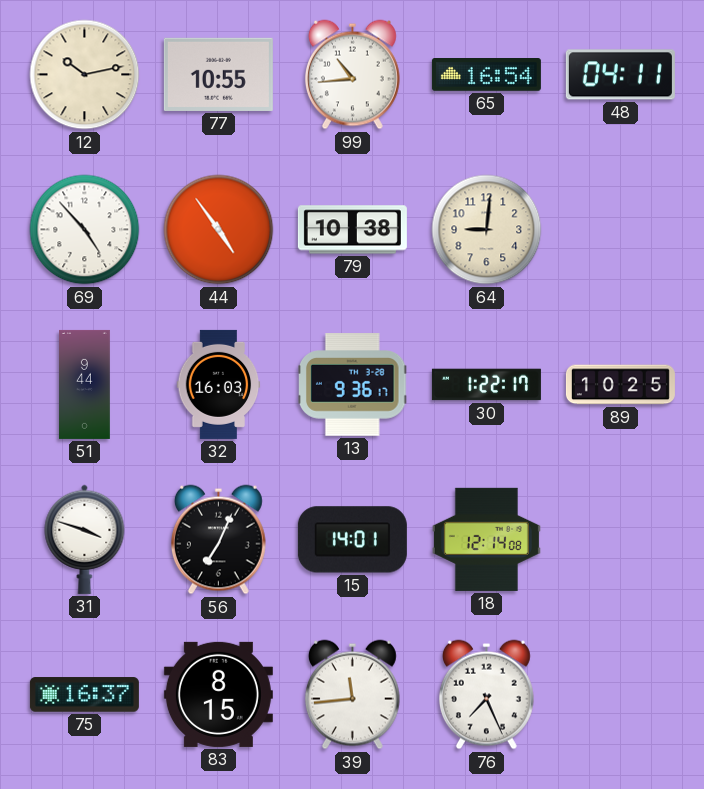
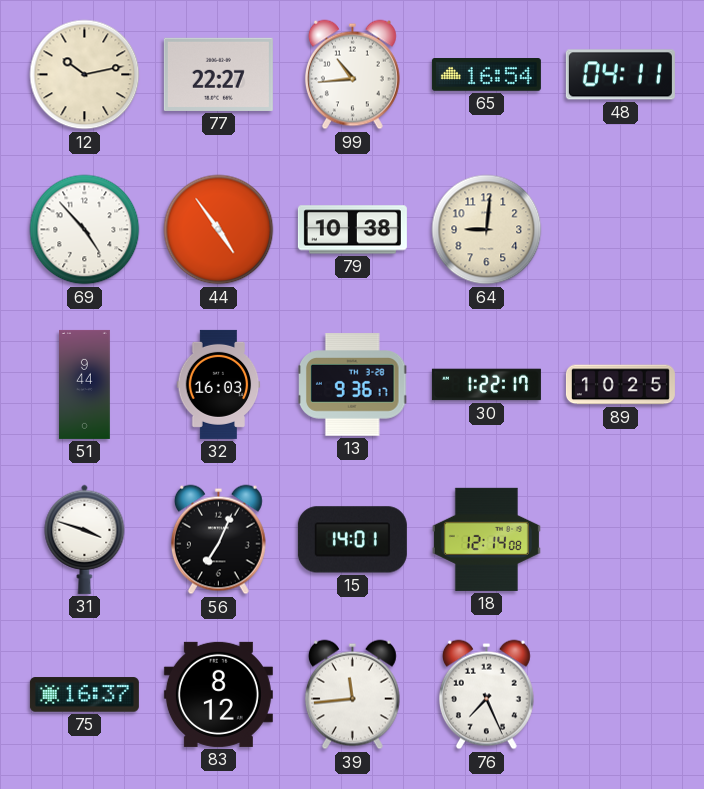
77: 10:55 -> 22:27
83: 8:15 -> 8:12
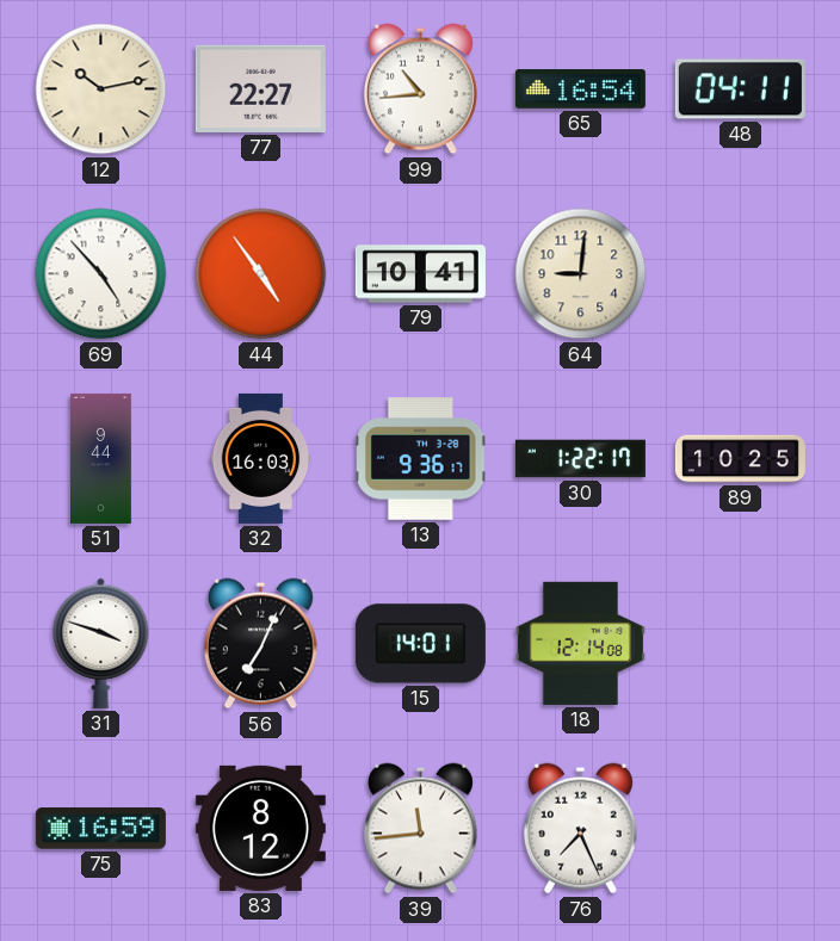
79: 10:38 -> 10:41
75: 16:37 -> 16:59
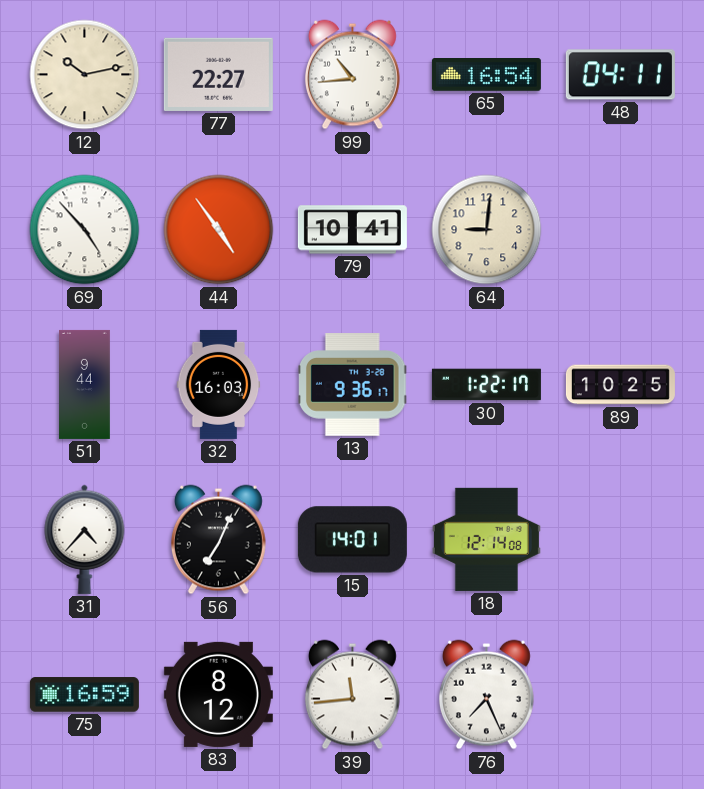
31: 3:48 -> 4:37
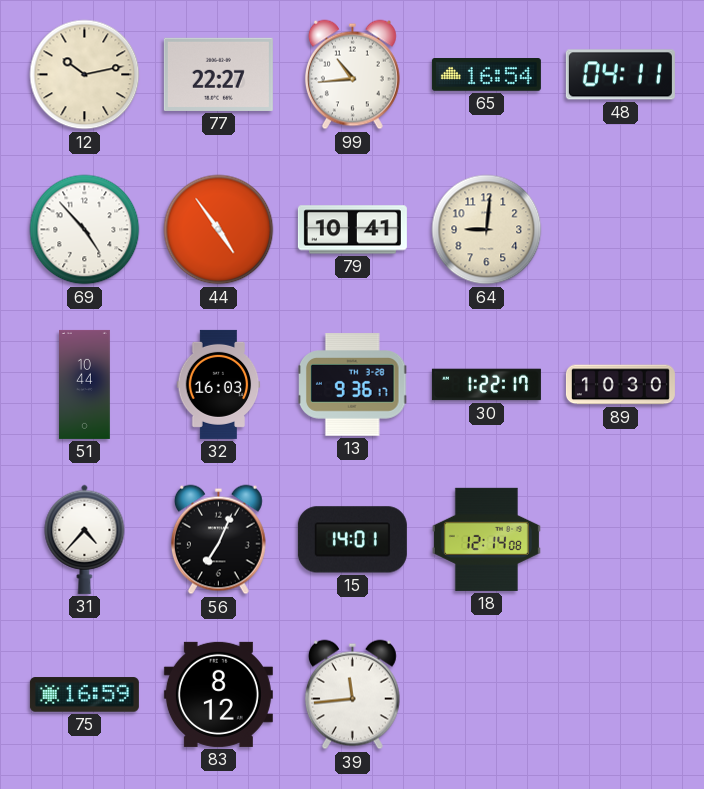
51: 9:44 -> 10:44
89: 10:25 -> 10:30
76: 7:26 -> none
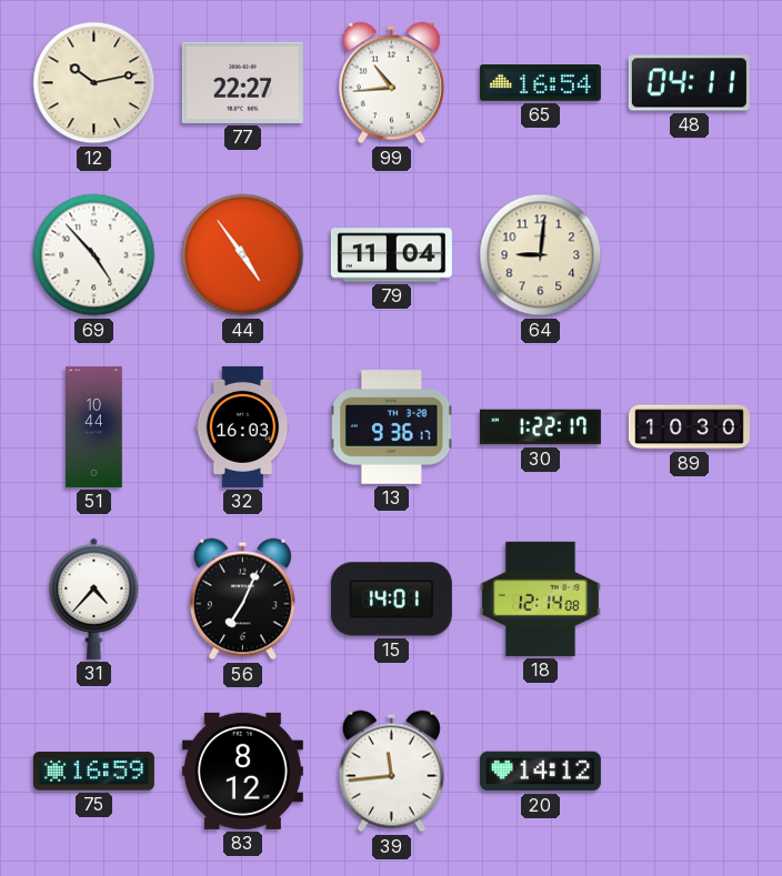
79: 10:41 -> 11:04
20: none -> 14:12
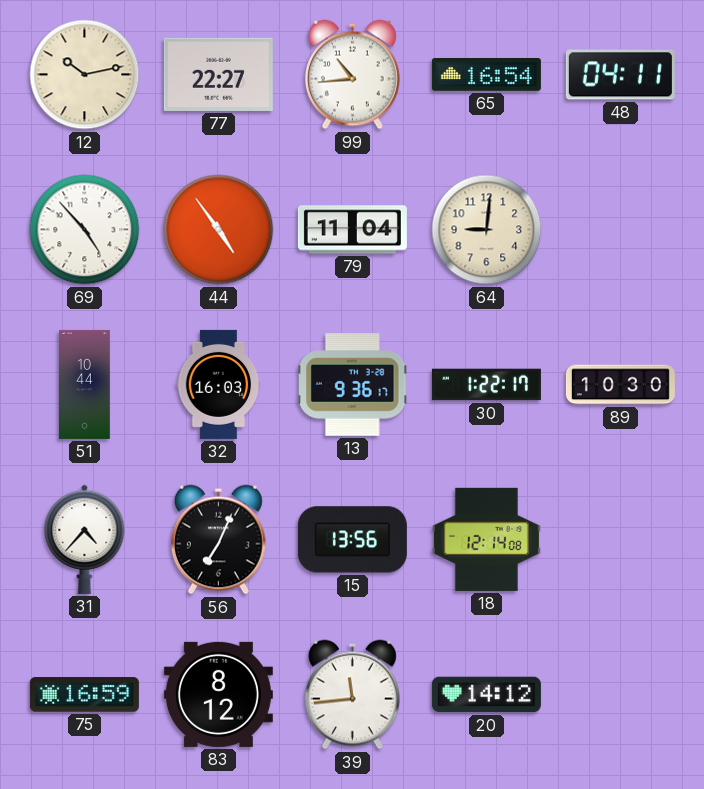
15: 14:01 -> 13:56
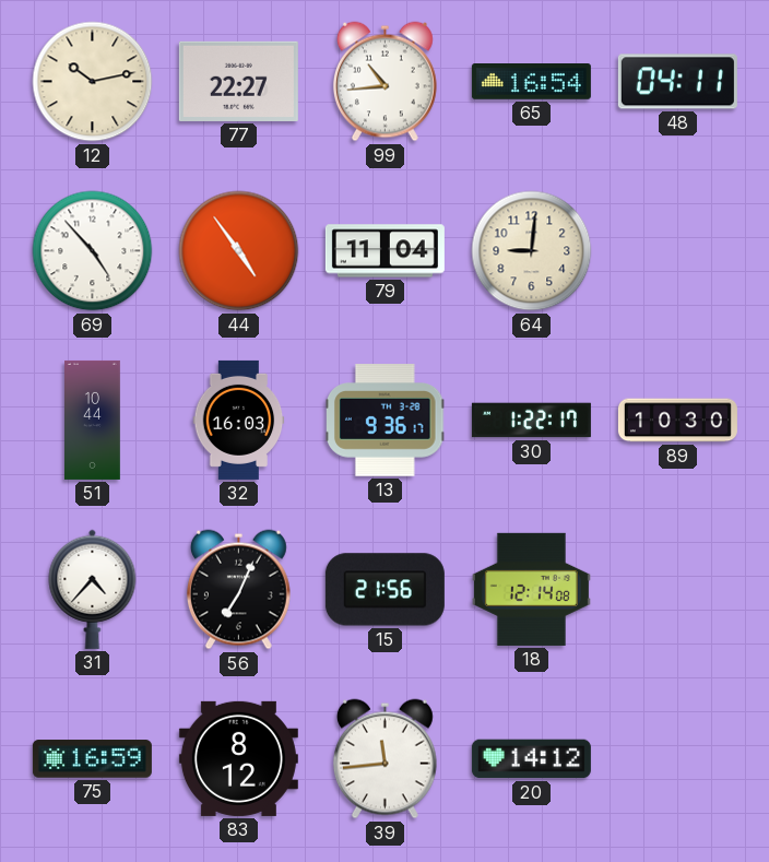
15: 13:56 -> 21:56
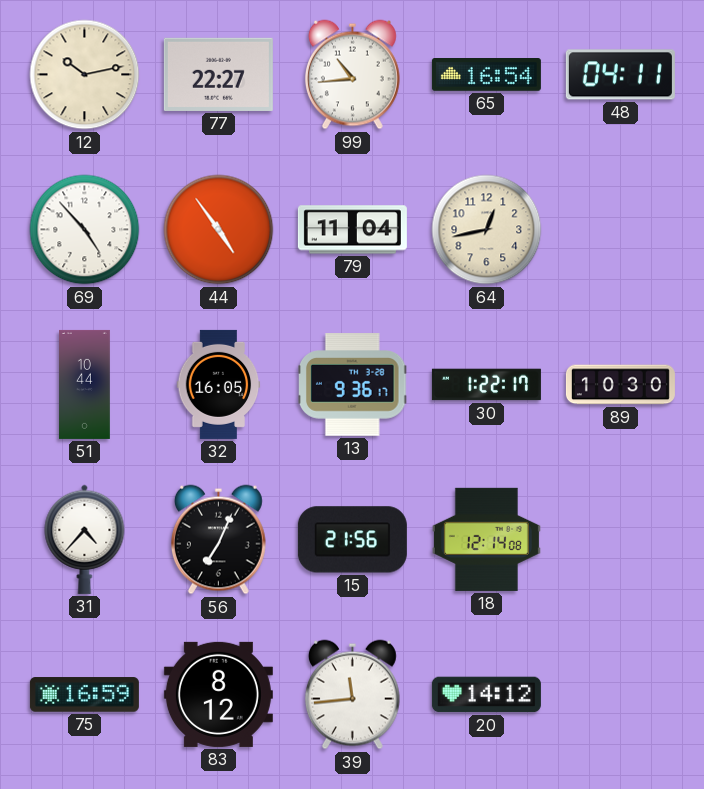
64: 9:01 -> 12:43
32: 16:03 -> 16:05
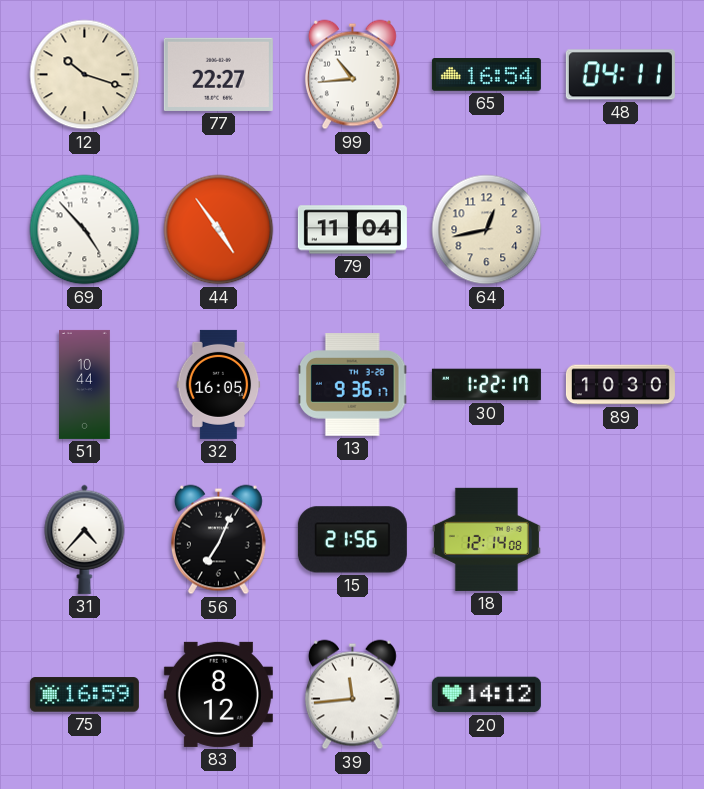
12: 10:13 -> 10:18
